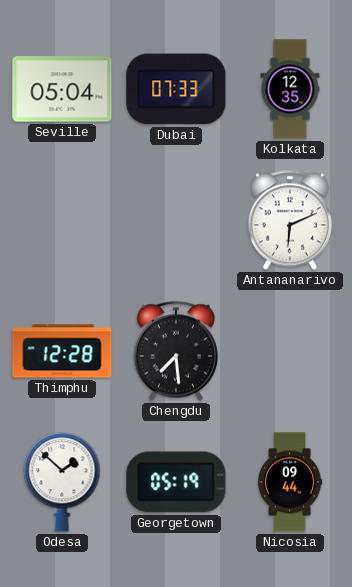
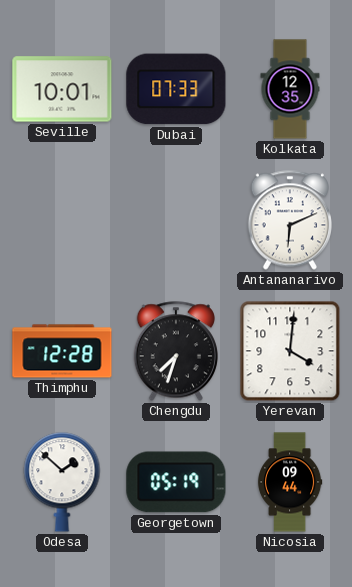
Seville: 05:04 -> 10:01
Chengdu: 7:29 -> 7:33
Yerevan: none -> 4:01
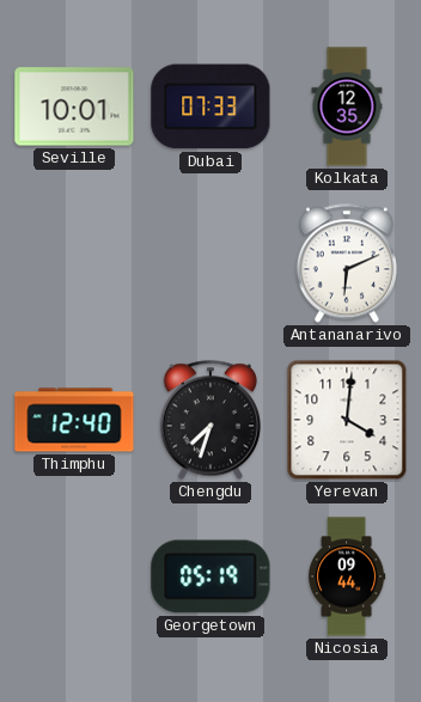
Thimphu: 12:28 -> 12:40
Odesa: 1:52 -> none
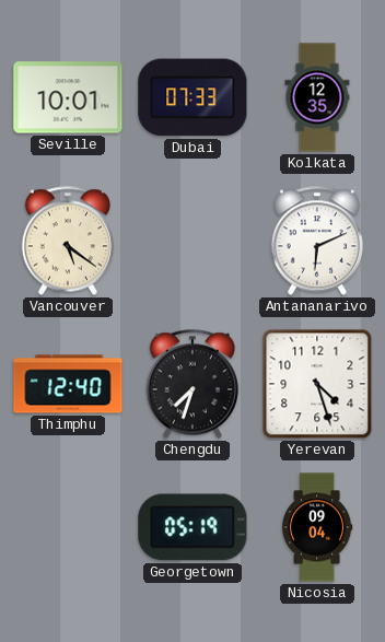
Vancouver: none -> 5:21
Yerevan: 4:01 -> 4:27
Nicosia: 09:44 -> 09:04
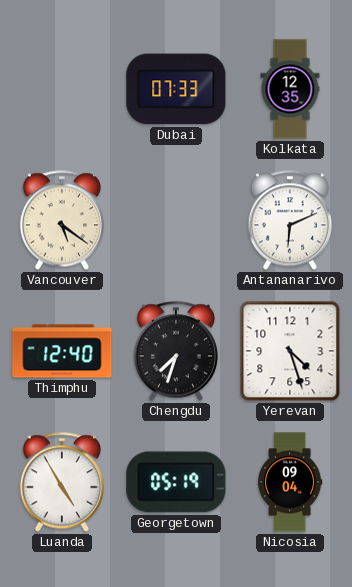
Seville: 10:01 -> none
Luanda: none -> 4:55
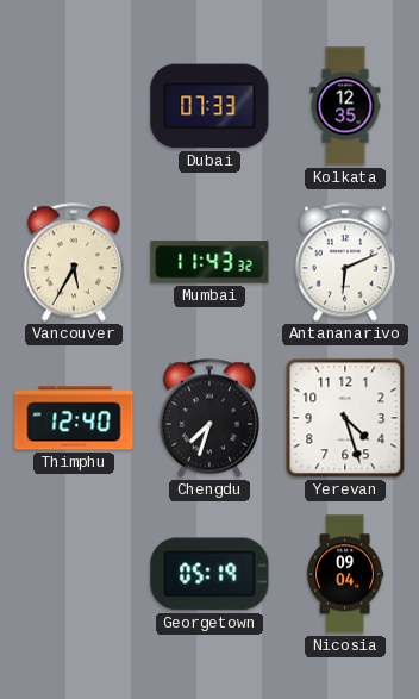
Vancouver: 5:21 -> 5:35
Mumbai: none -> 11:43
Luanda: 4:55 -> none
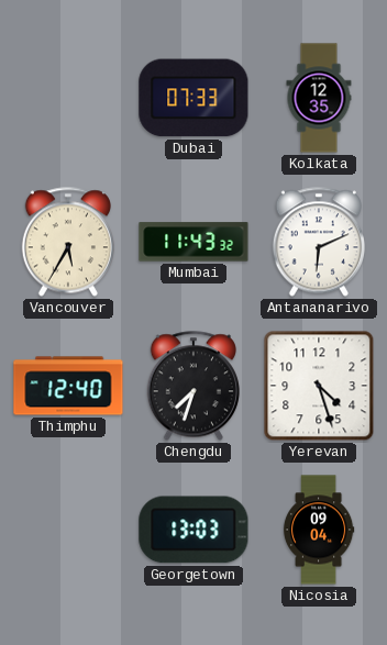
Georgetown: 05:19 -> 13:03
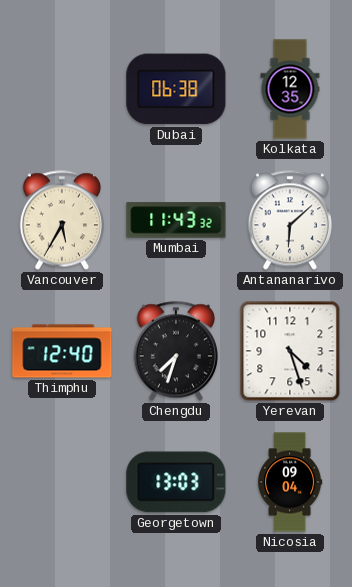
Dubai: 07:33 -> 06:38
Antananarivo: 6:11 -> 6:08
